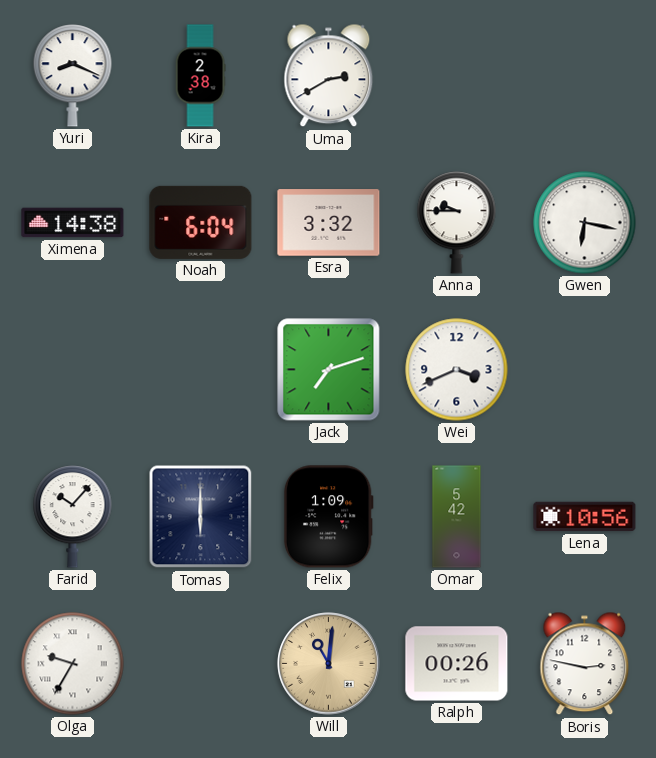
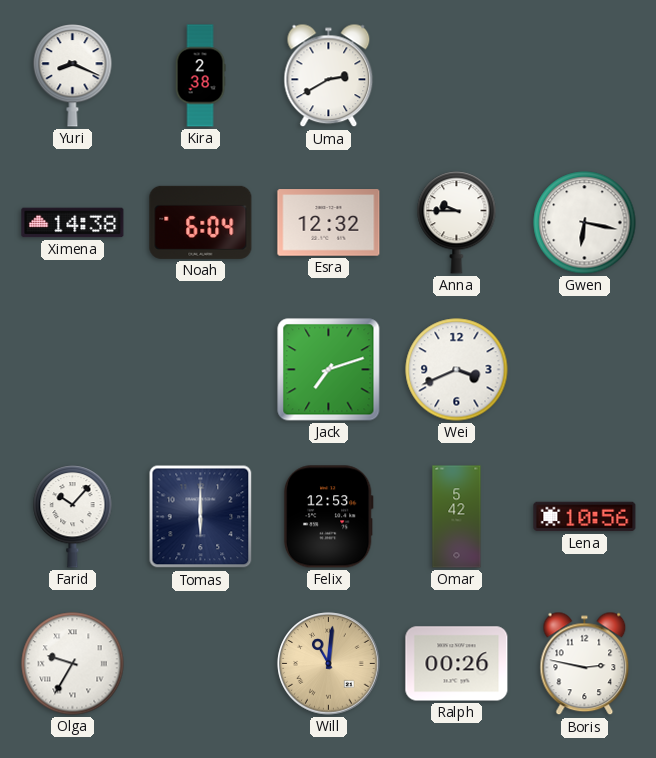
Esra: 3:32 -> 12:32
Felix: 1:09 -> 12:53
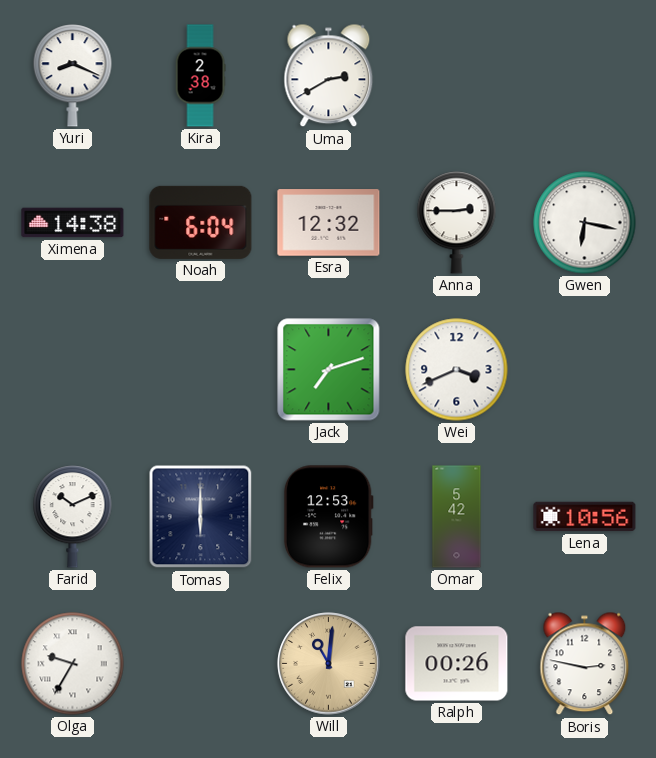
Anna: 9:45 -> 2:45
Farid: 10:07 -> 10:11
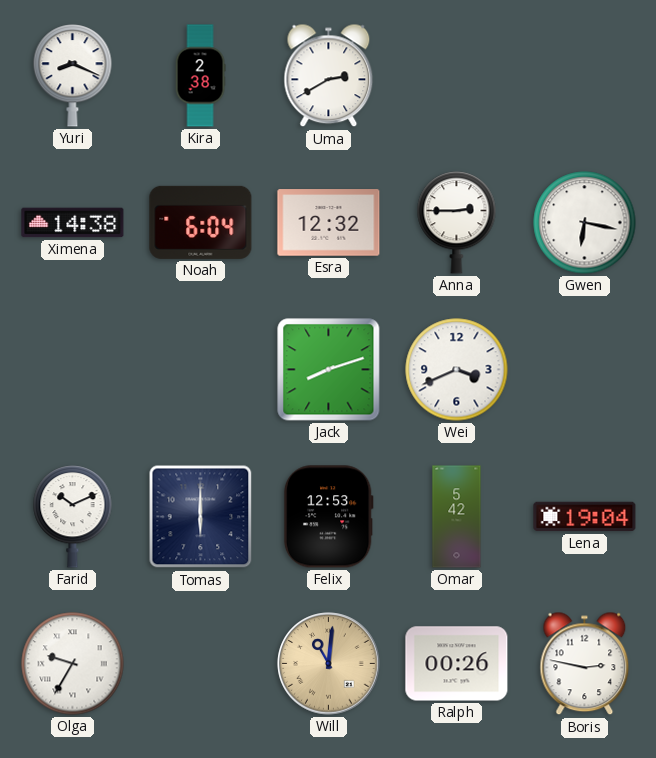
Jack: 7:12 -> 8:12
Lena: 10:56 -> 19:04
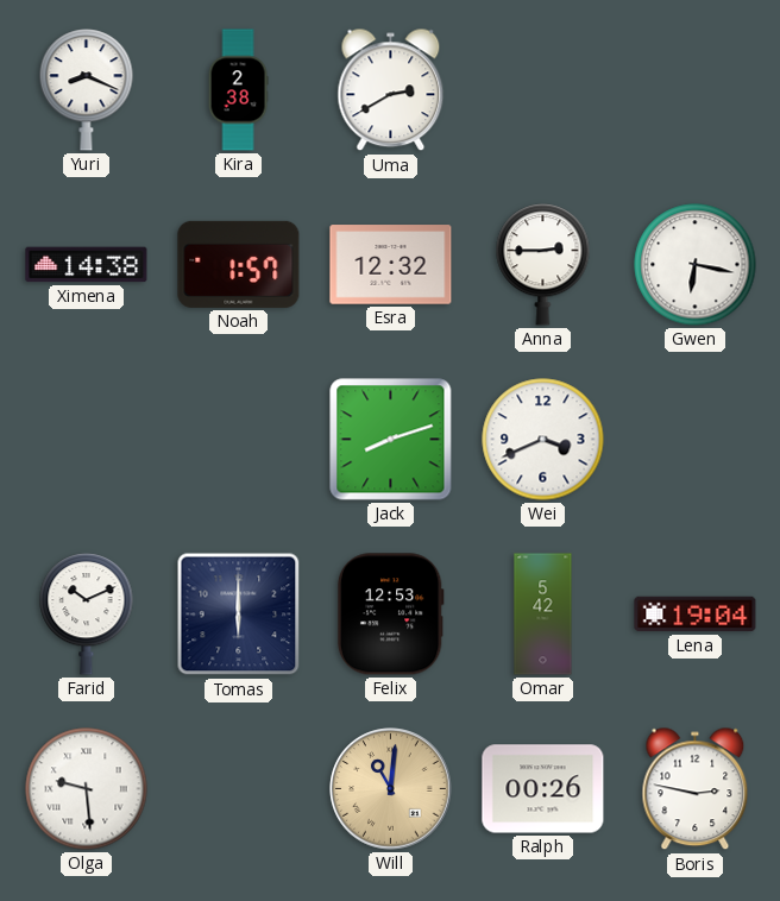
Noah: 6:04 -> 1:57
Olga: 9:35 -> 9:29
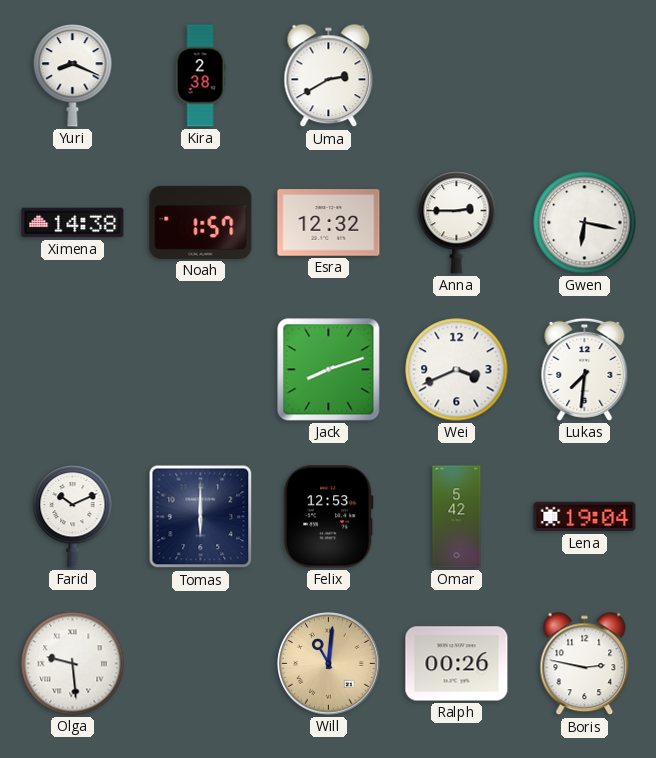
Lukas: none -> 7:31
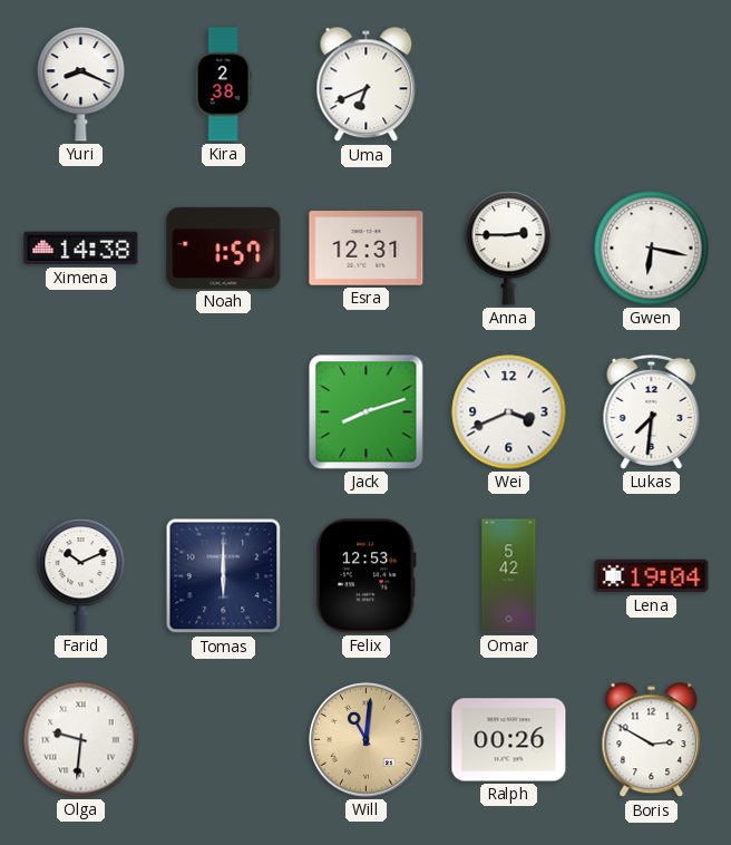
Uma: 2:40 -> 6:41
Esra: 12:32 -> 12:31
Olga: 9:29 -> 9:31
Boris: 2:47 -> 2:50
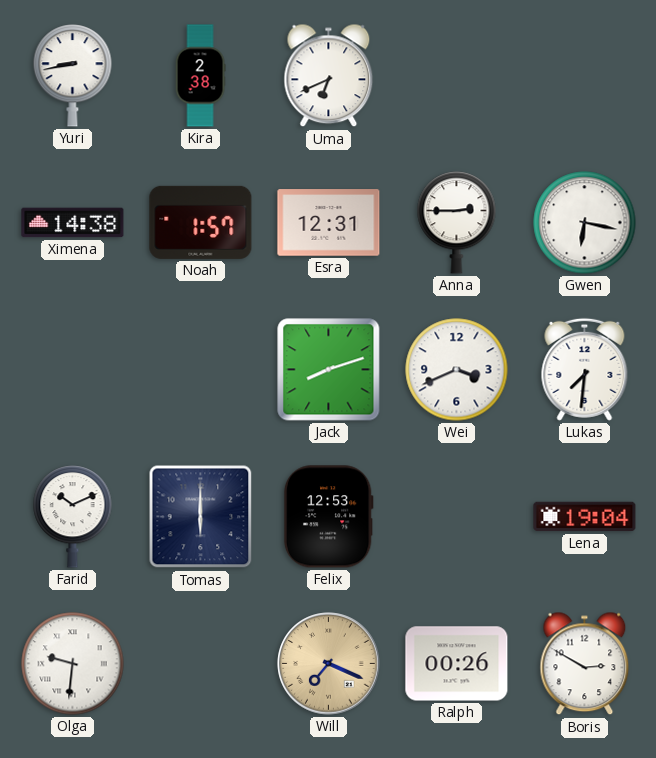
Yuri: 8:19 -> 8:43
Omar: 5:42 -> none
Will: 11:01 -> 7:19
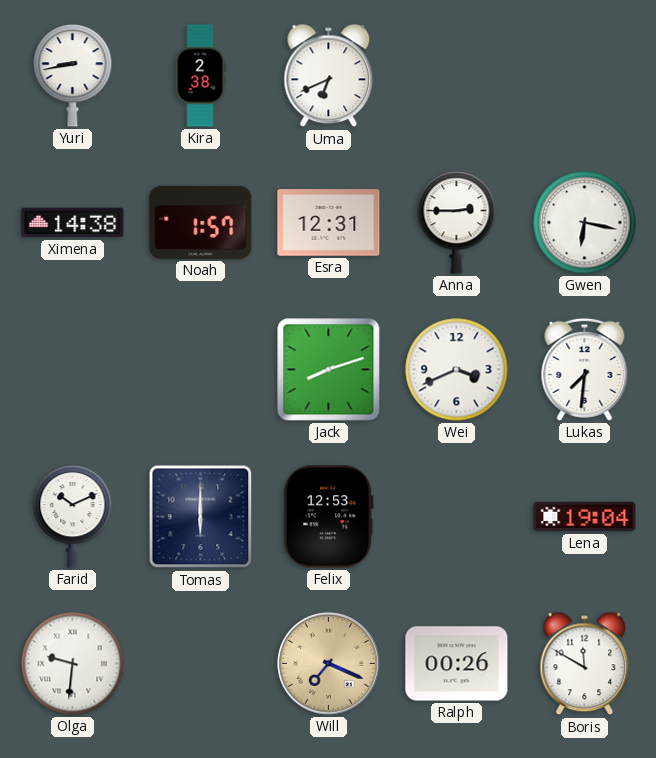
Boris: 2:50 -> 11:50
